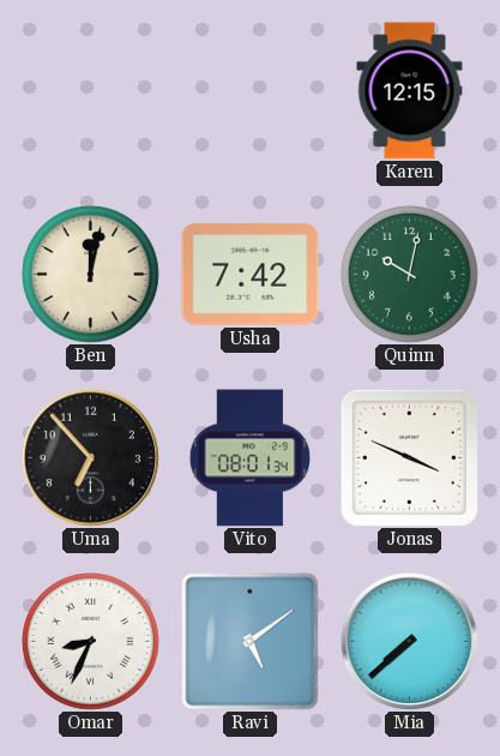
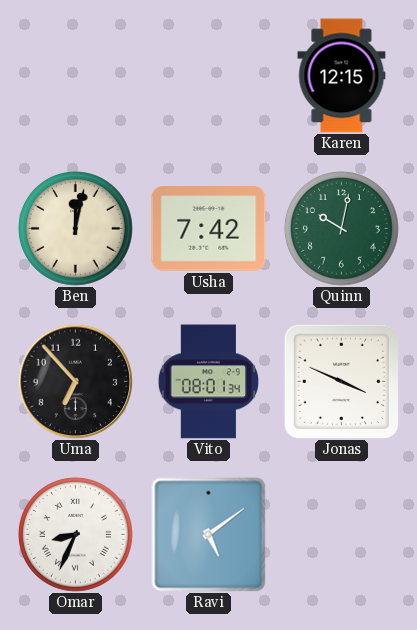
Mia: 7:38 -> none
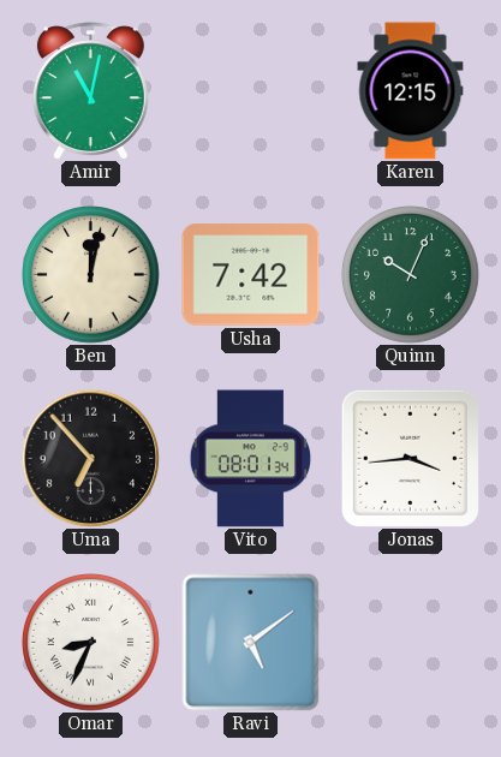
Amir: none -> 11:02
Quinn: 10:02 -> 10:04
Jonas: 3:49 -> 3:44
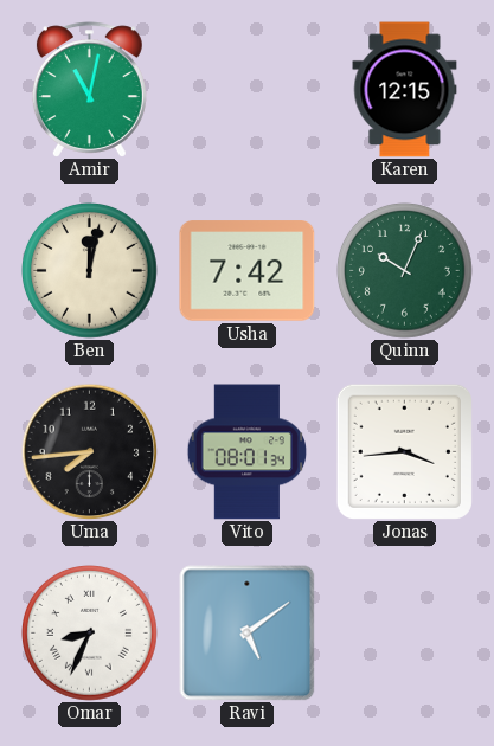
Uma: 6:53 -> 7:44
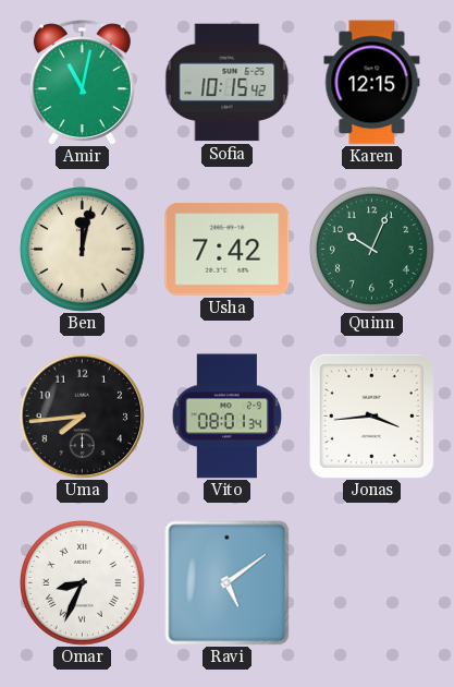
Sofia: none -> 10:15
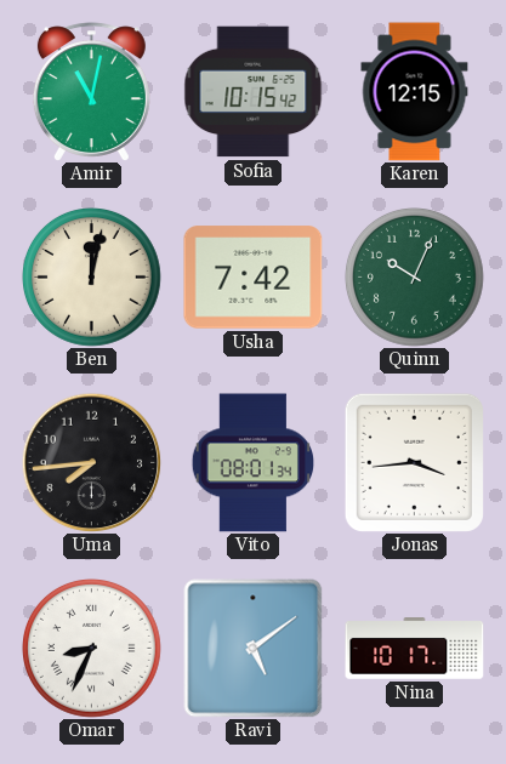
Nina: none -> 10:17
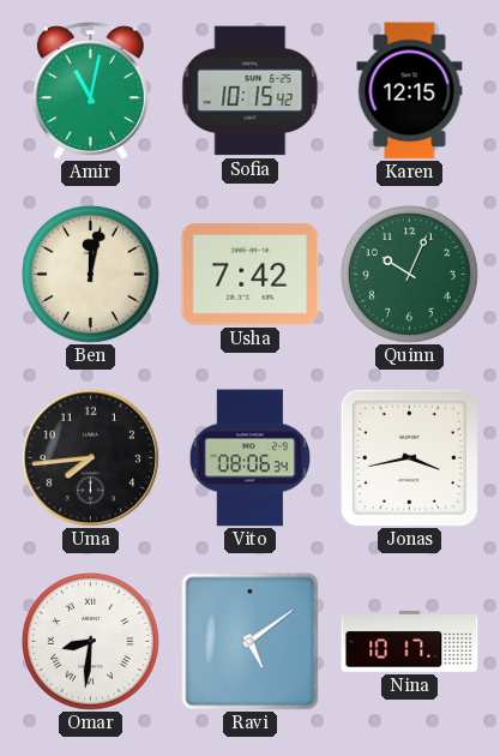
Vito: 08:01 -> 08:06
Jonas: 3:44 -> 3:43
Omar: 8:34 -> 8:31
